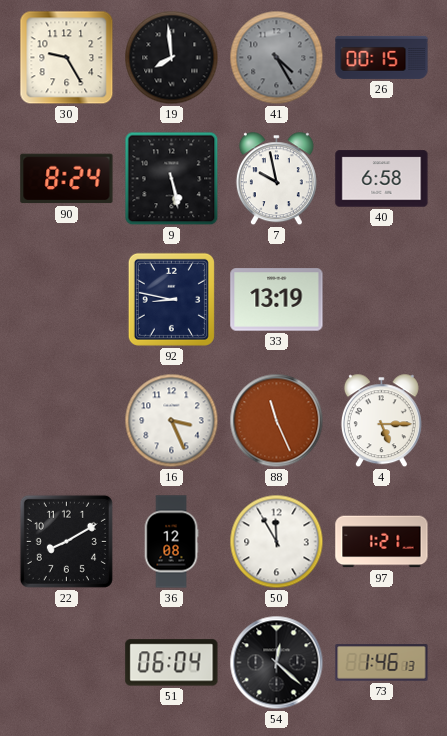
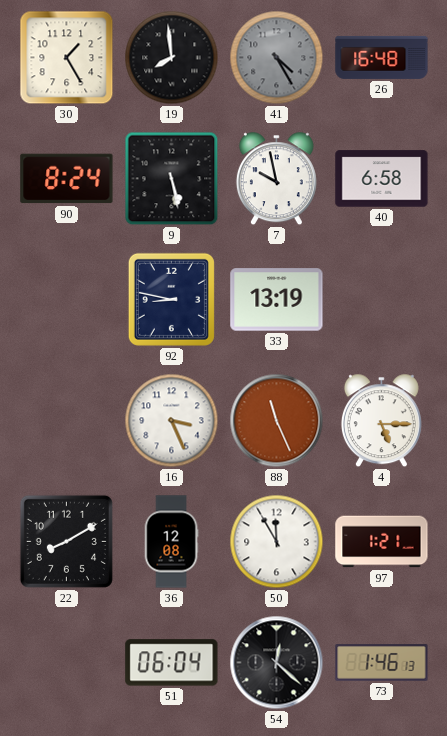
30: 9:25 -> 1:25
26: 00:15 -> 16:48
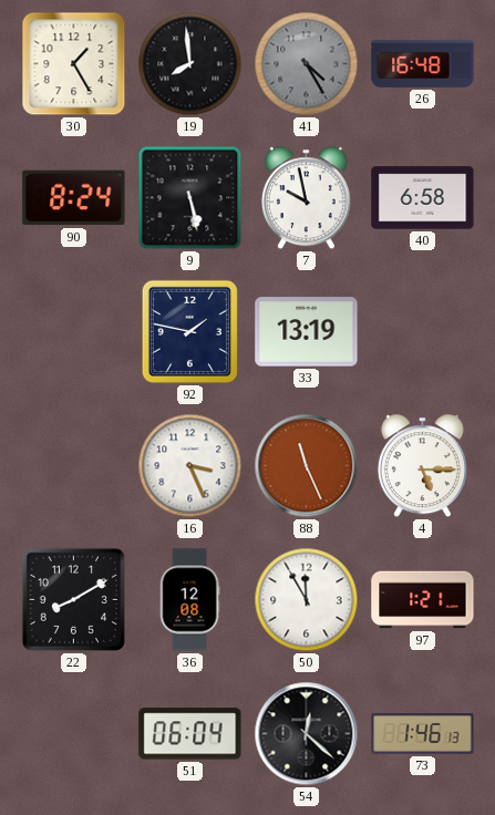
92: 8:47 -> 1:47
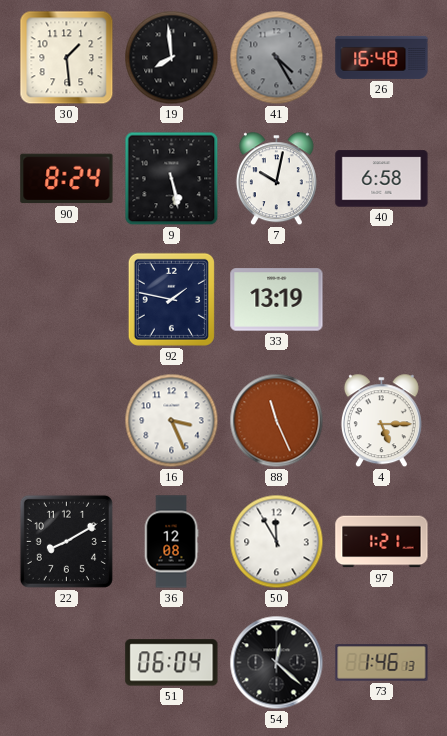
30: 1:25 -> 1:29
7: 9:58 -> 10:02
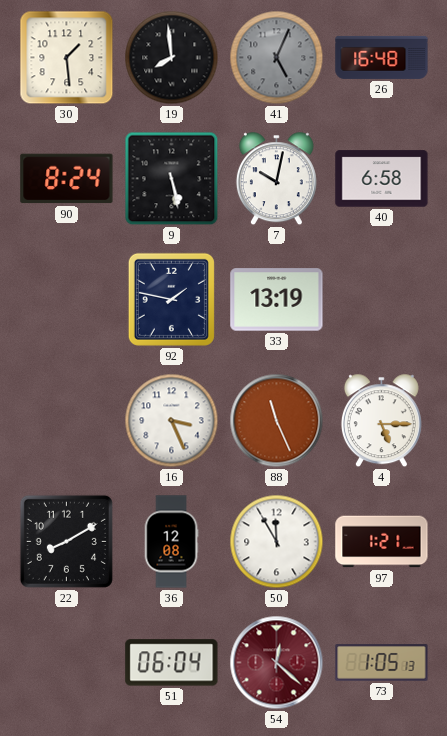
41: 4:25 -> 5:04
54 dial: black -> burgundy
73: 1:46 -> 1:05
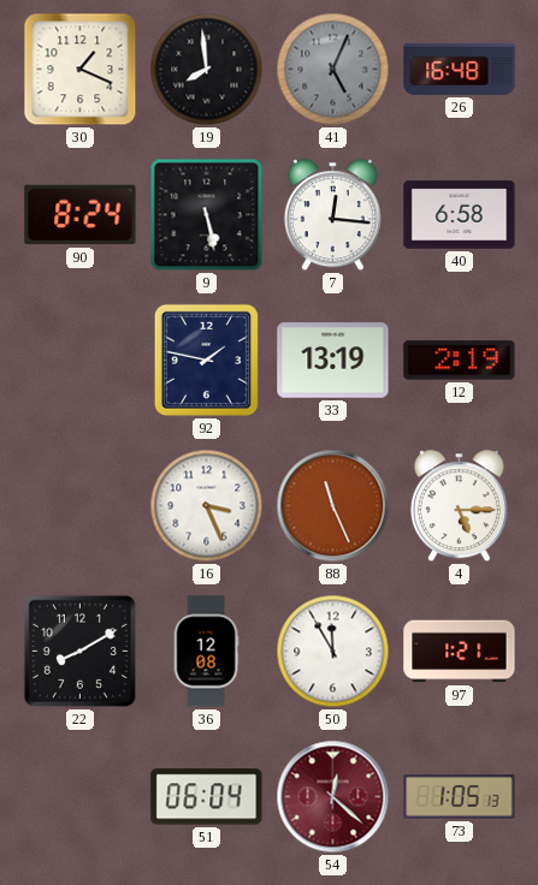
30: 1:29 -> 1:19
7: 10:02 -> 12:16
12: none -> 2:19
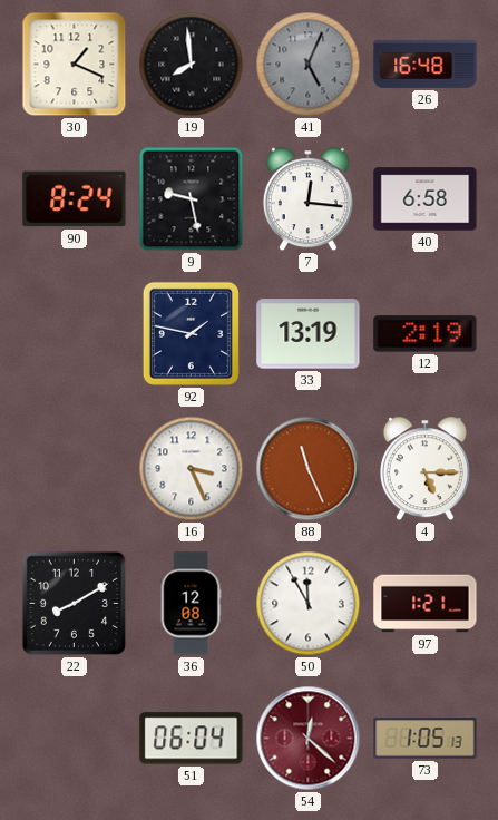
9: 5:28 -> 9:28
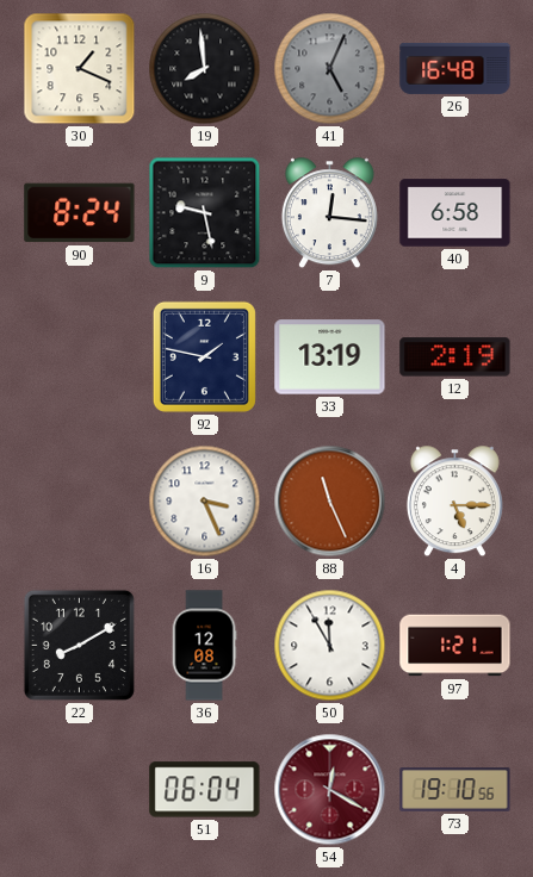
54: 12:22 -> 12:20
73: 1:05 -> 19:10
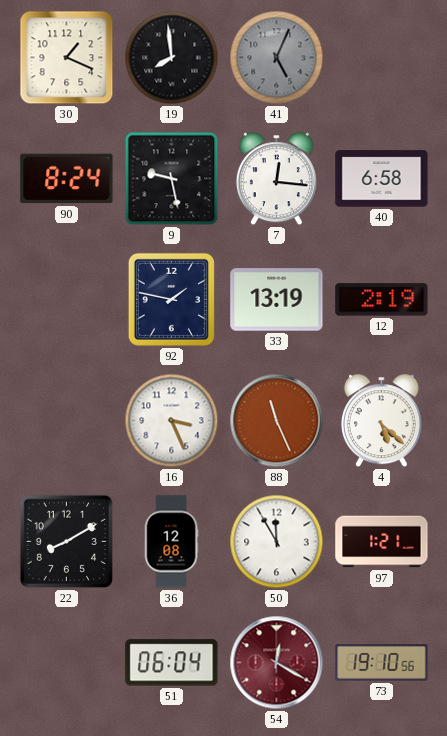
26: 16:48 -> none
4: 5:15 -> 5:22
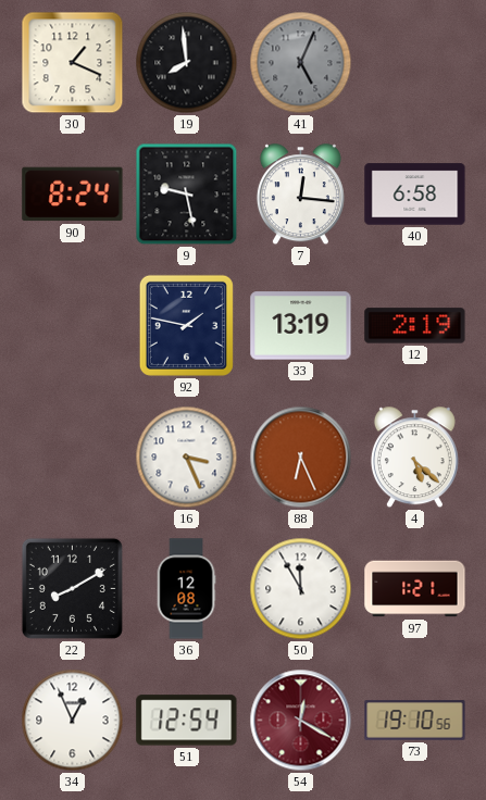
88: 11:26 -> 6:26
34: none -> 12:56
51: 06:04 -> 12:54
